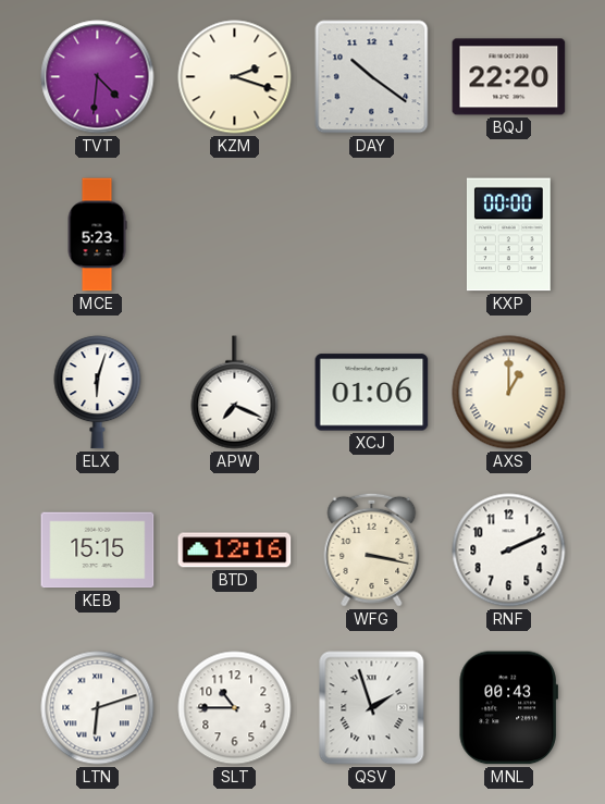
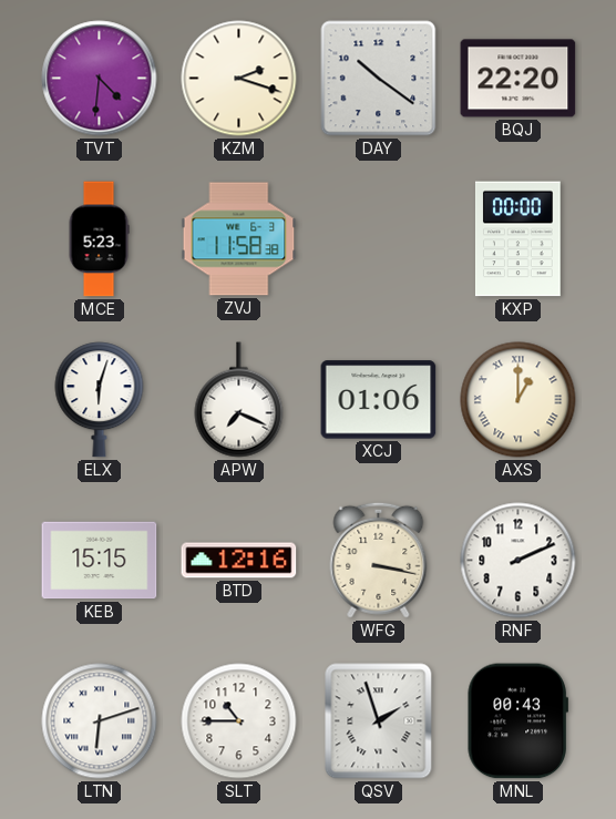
ZVJ: none -> 11:58
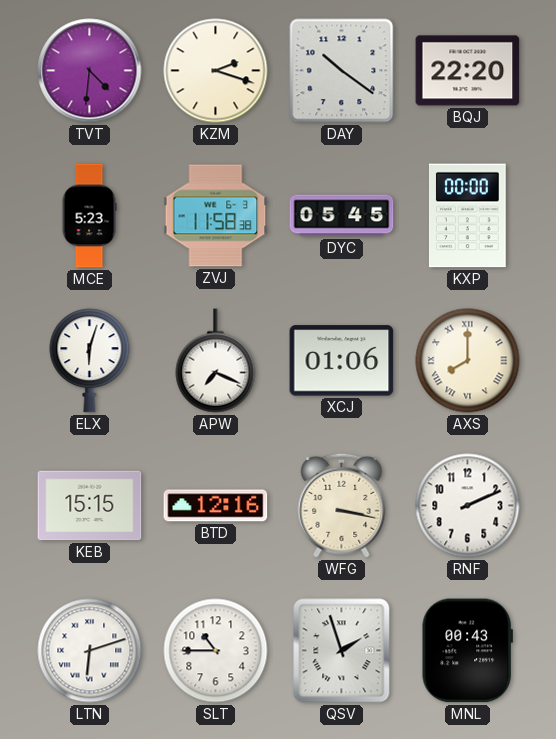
DYC: none -> 05:45
AXS: 1:00 -> 8:00
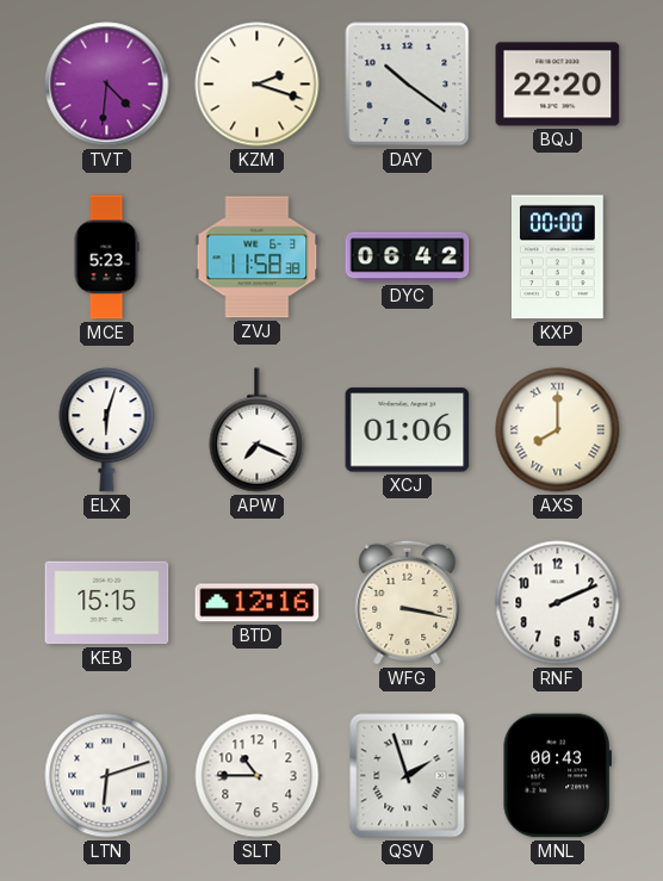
DYC: 05:45 -> 06:42
